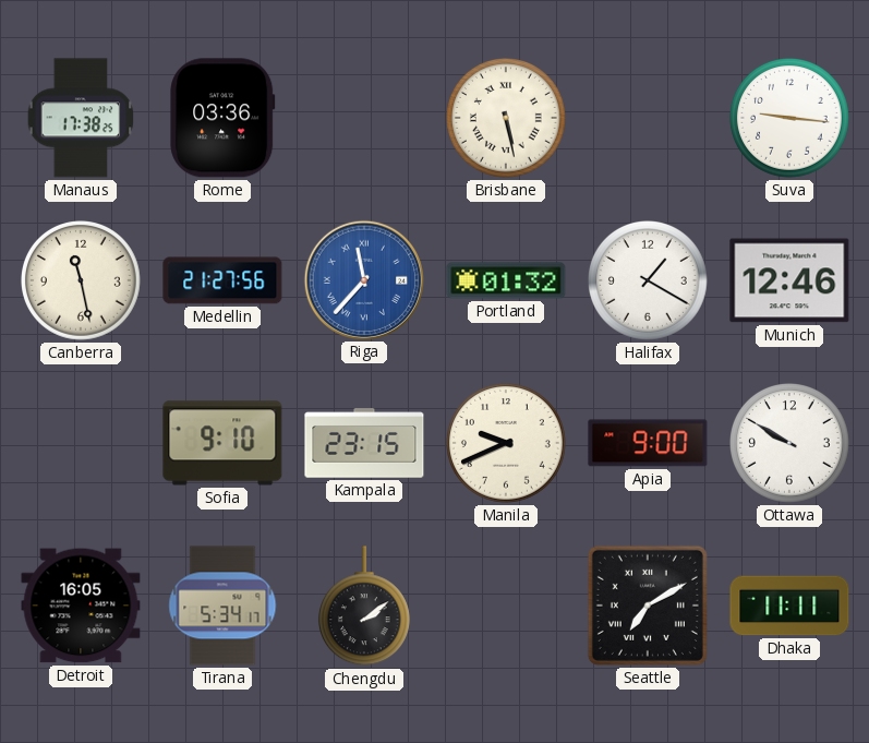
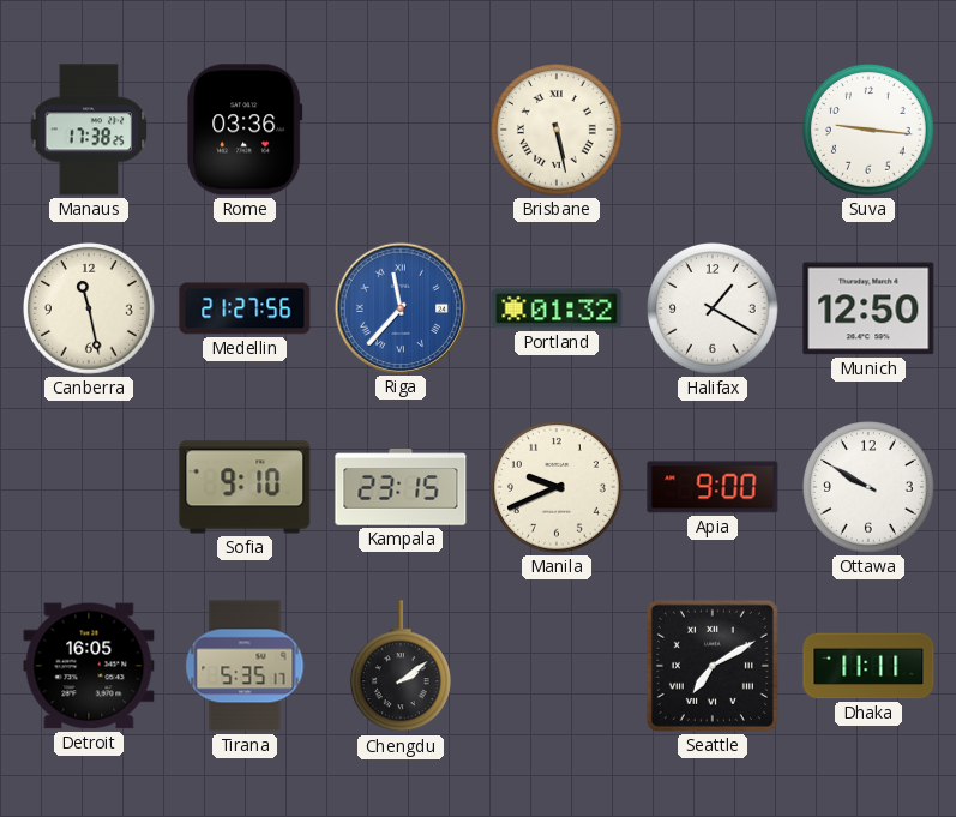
Munich: 12:46 -> 12:50
Tirana: 5:34 -> 5:35
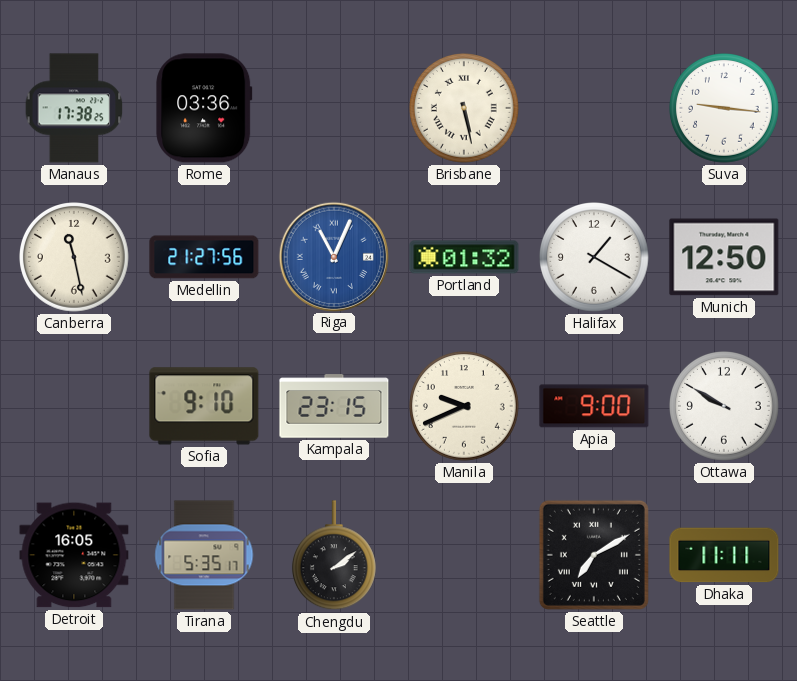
Riga: 11:37 -> 11:04
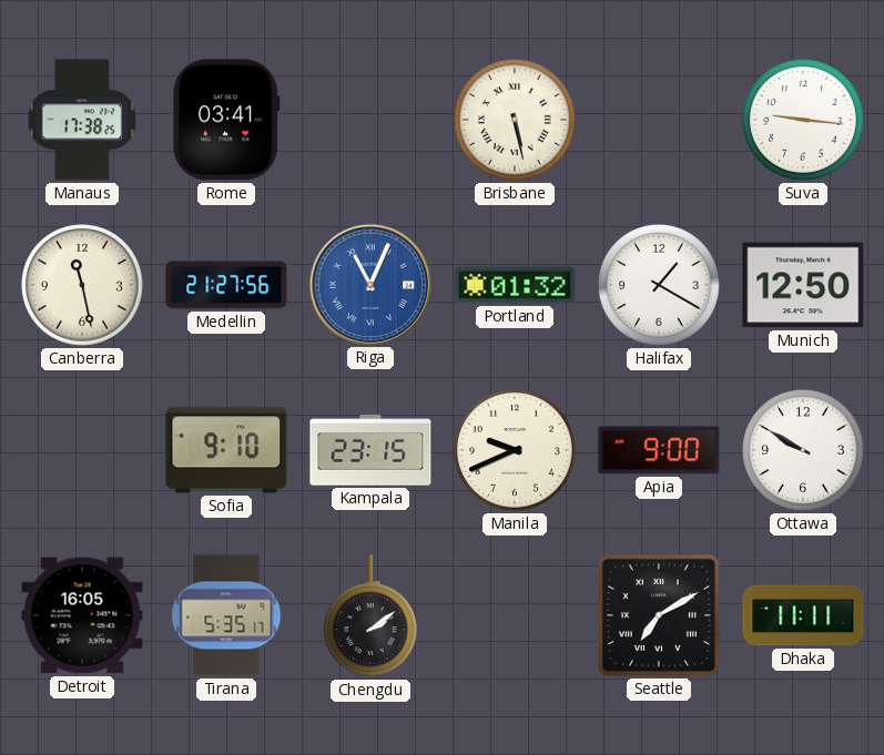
Rome: 03:36 -> 03:41
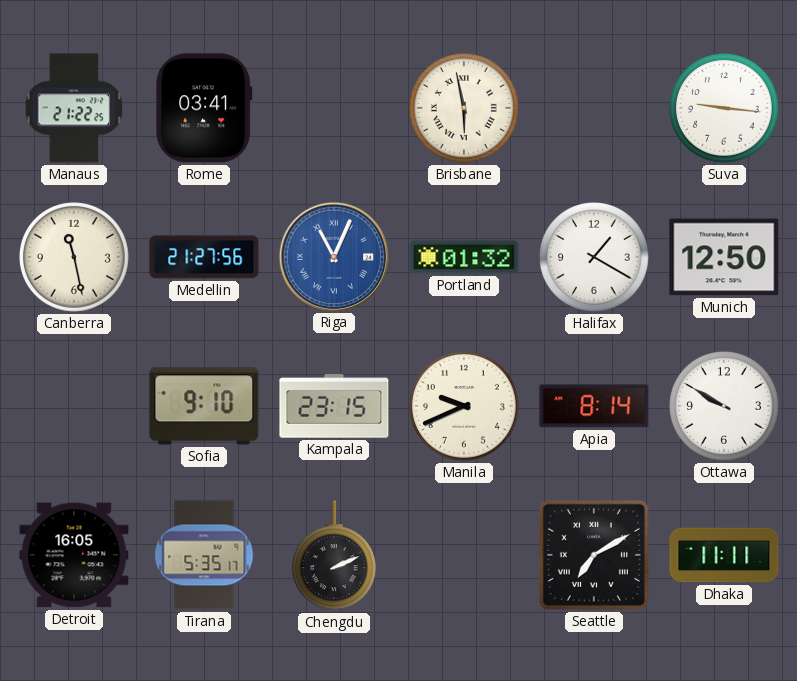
Manaus: 17:38 -> 21:22
Brisbane: 5:28 -> 5:58
Apia: 9:00 -> 8:14
Chengdu: 2:09 -> 2:11
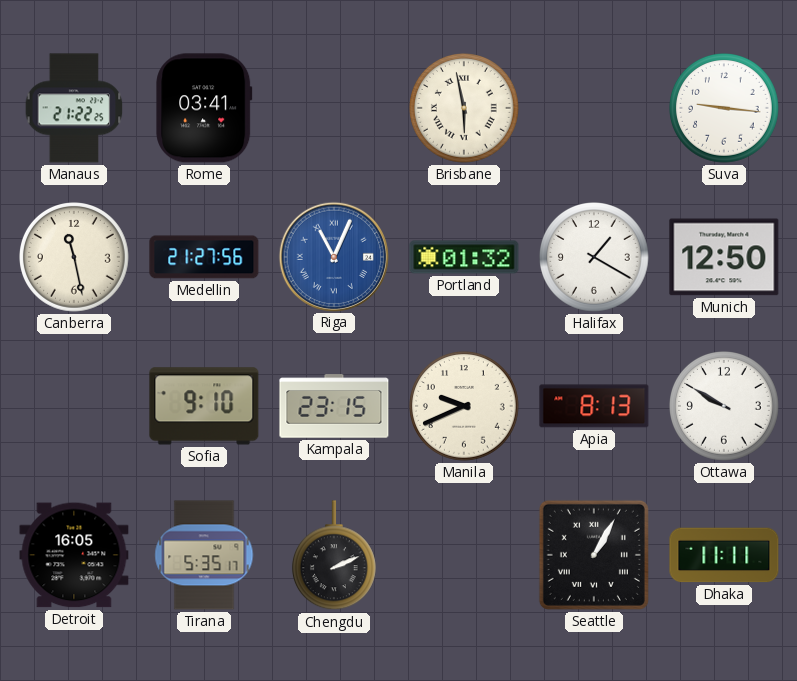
Apia: 8:14 -> 8:13
Seattle: 7:10 -> 1:05
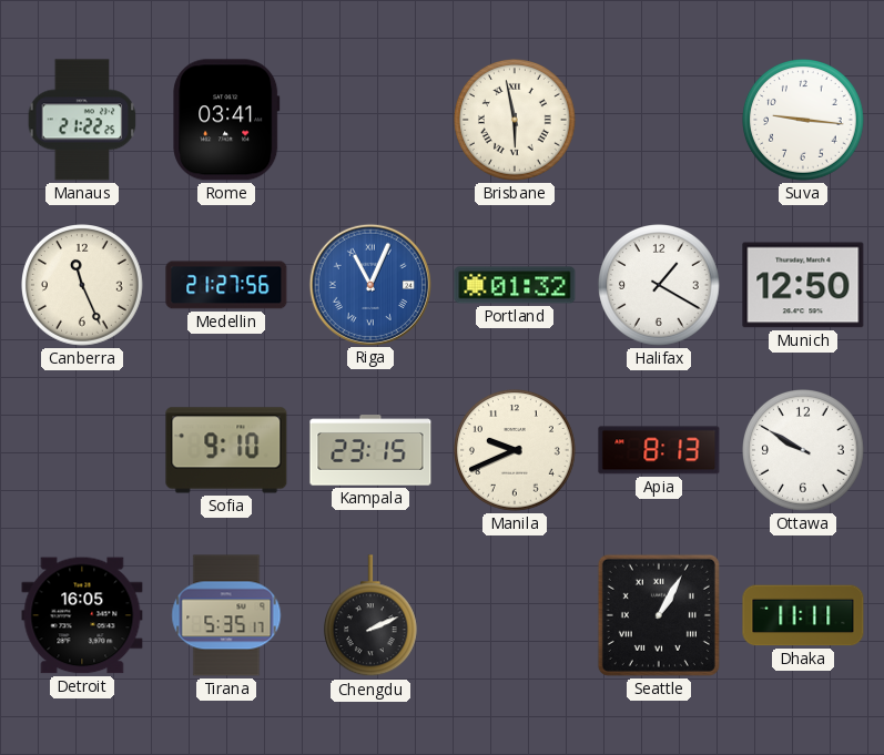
Canberra: 11:28 -> 11:26
